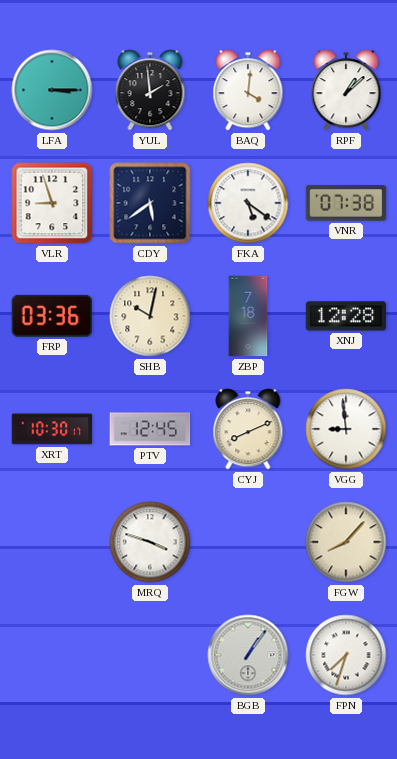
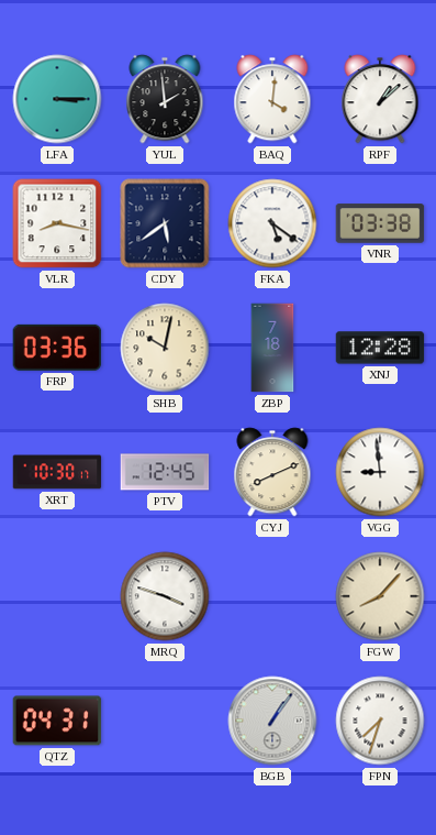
VLR: 8:57 -> 8:17
VNR: 07:38 -> 03:38
QTZ: none -> 04:31
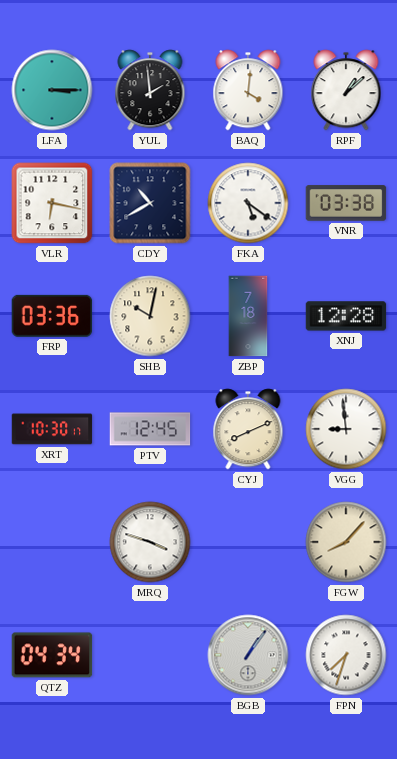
VLR: 8:17 -> 6:17
CDY: 5:39 -> 10:40
QTZ: 04:31 -> 04:34
